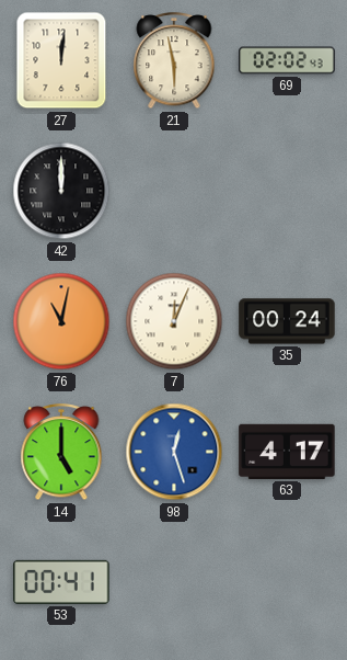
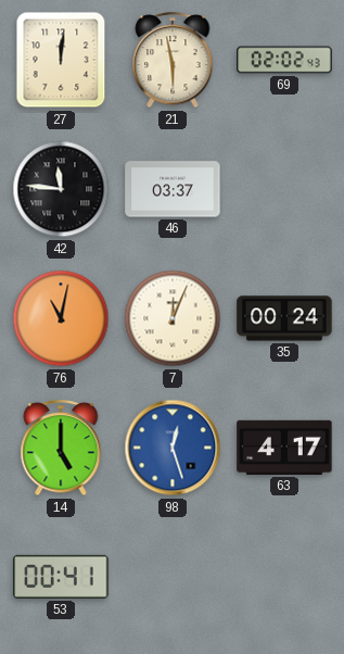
42: 12:00 -> 11:46
46: none -> 03:37
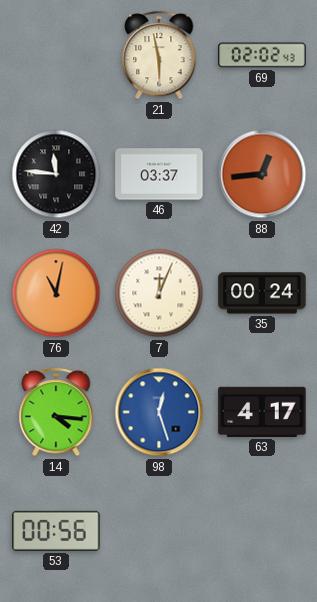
27: 12:01 -> none
88: none -> 12:44
14: 5:00 -> 4:16
53: 00:41 -> 00:56
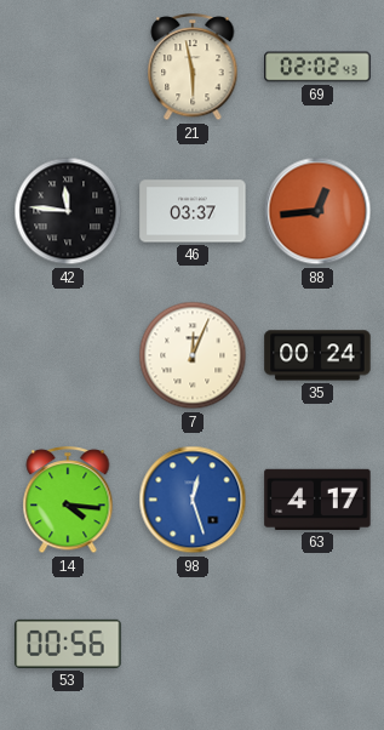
76: 11:02 -> none
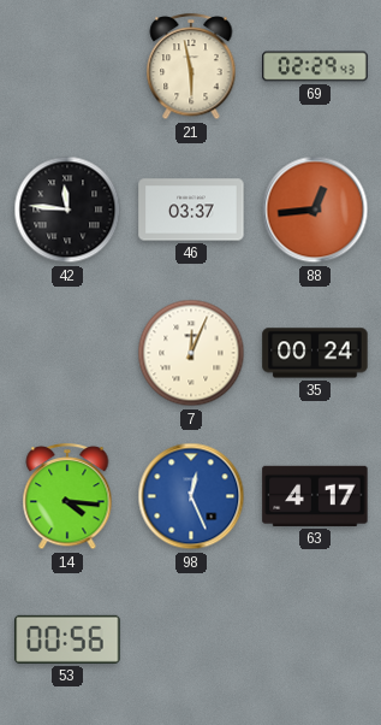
69: 02:02 -> 02:29
98: 12:27 -> 12:26
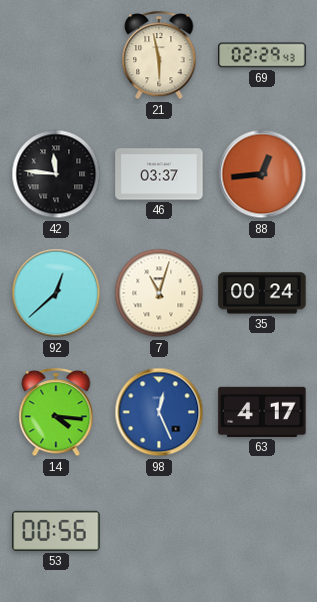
92: none -> 12:38
7: 12:04 -> 11:03
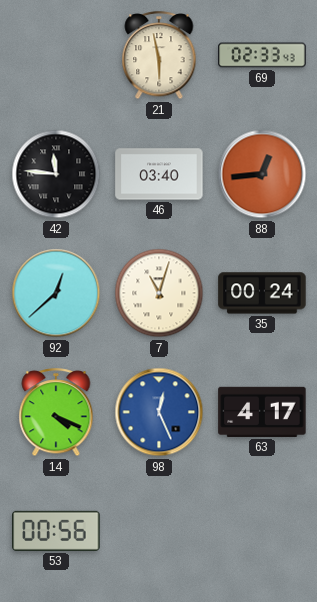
69: 02:29 -> 02:33
46: 03:37 -> 03:40
14: 4:16 -> 4:19
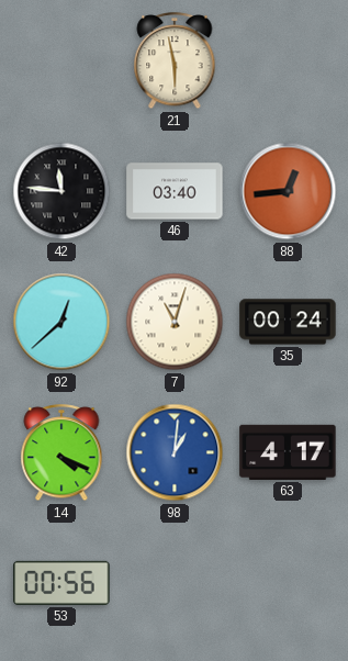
69: 02:33 -> none
98: 12:26 -> 1:01
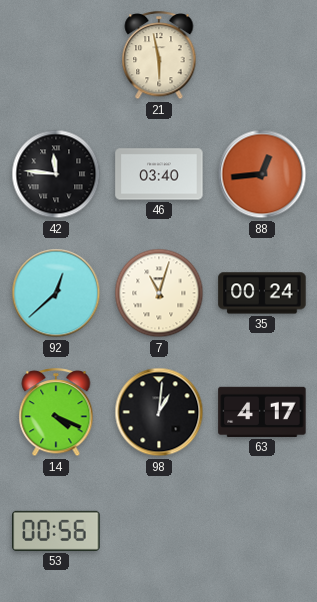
98 dial: blue -> black
